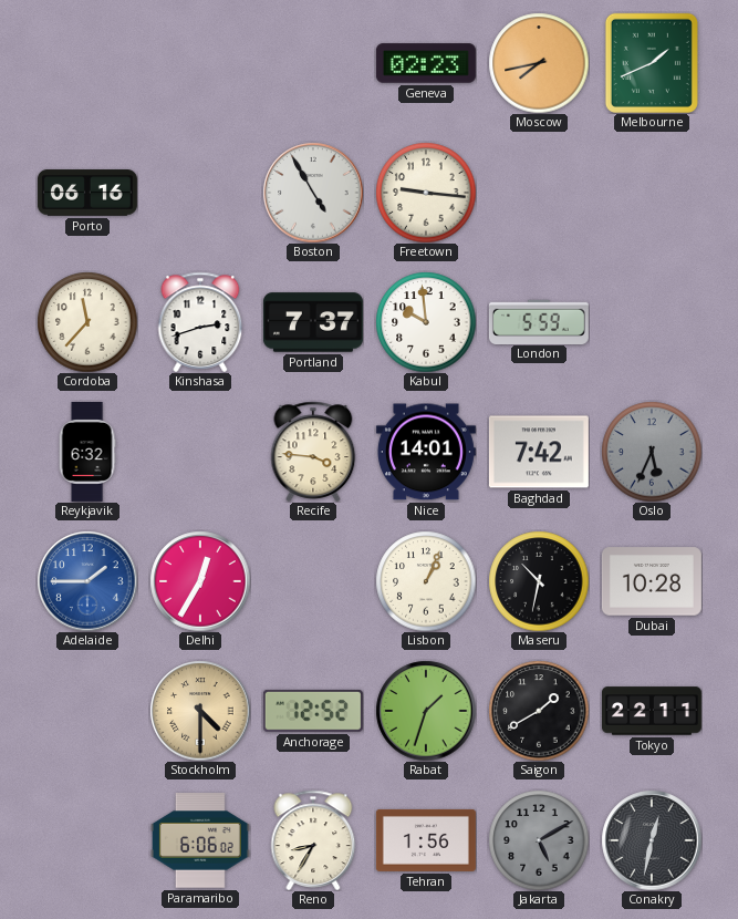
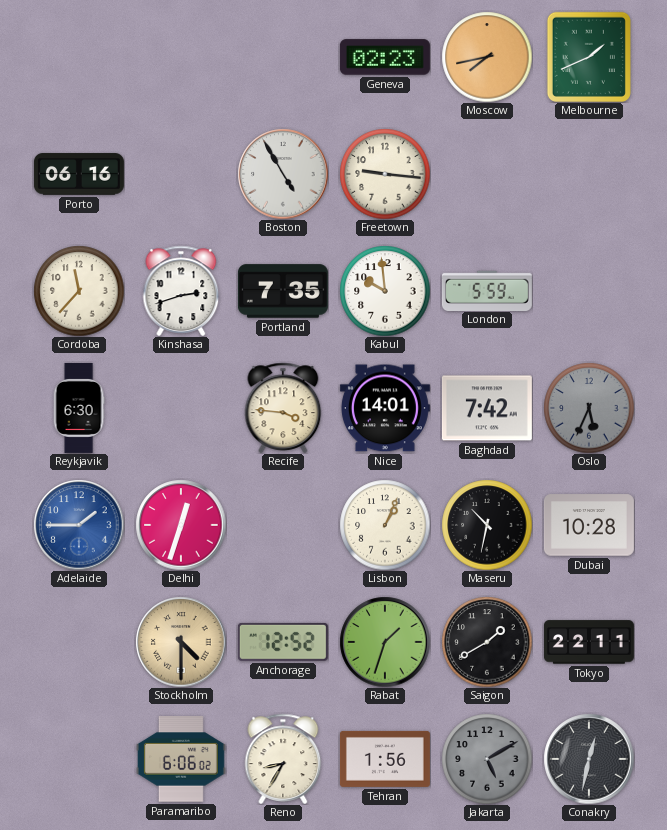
Portland: 7:37 -> 7:35
Reykjavik: 6:32 -> 6:30
Delhi: 12:35 -> 12:33
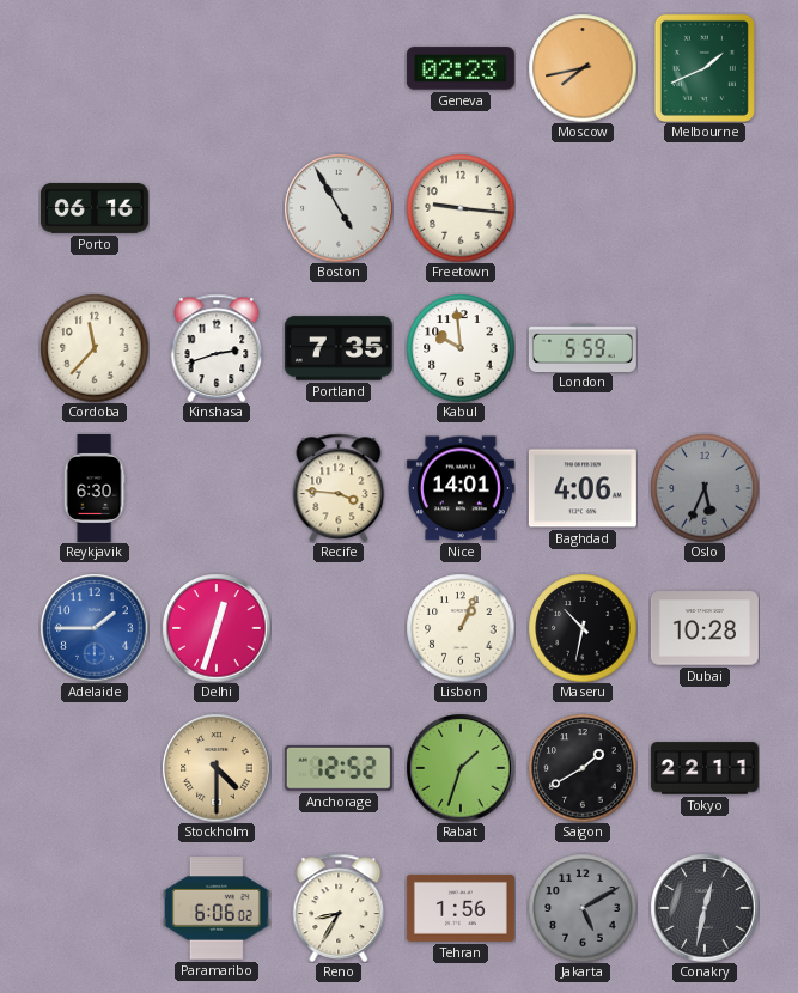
Baghdad: 7:42 -> 4:06
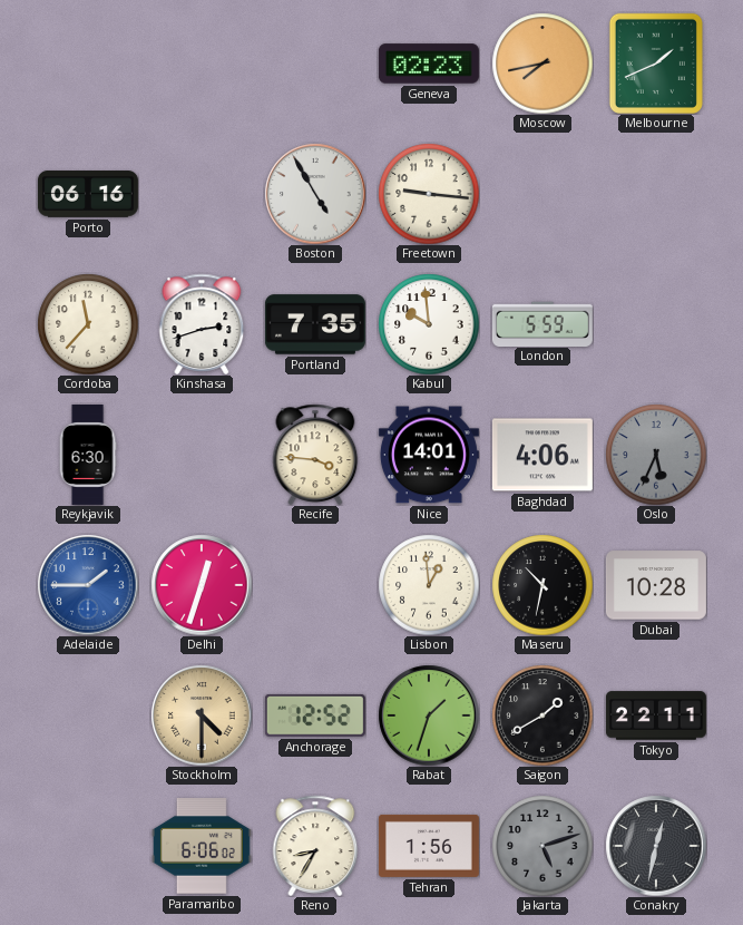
Lisbon: 1:04 -> 12:59
Jakarta: 5:10 -> 5:12
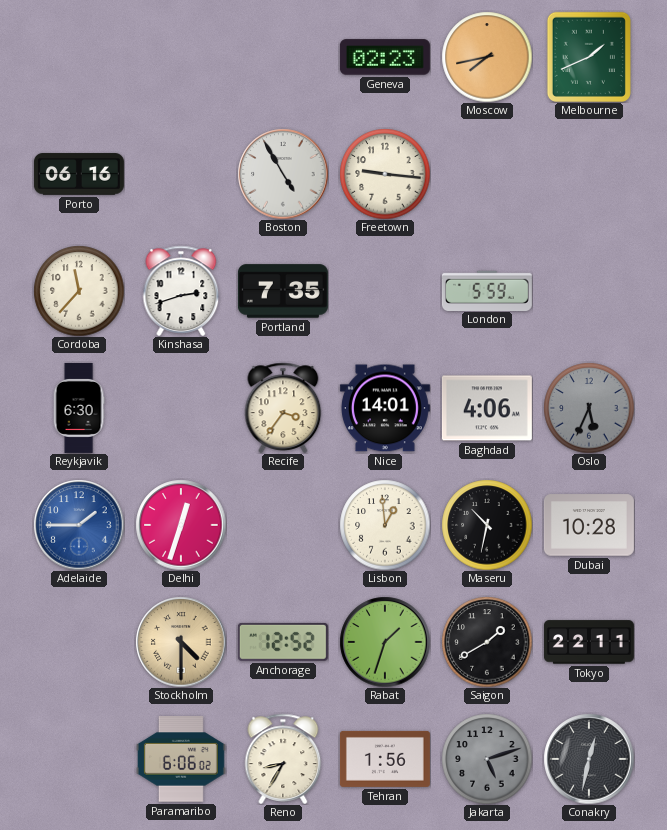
Kabul: 9:59 -> none
Recife: 3:46 -> 3:36
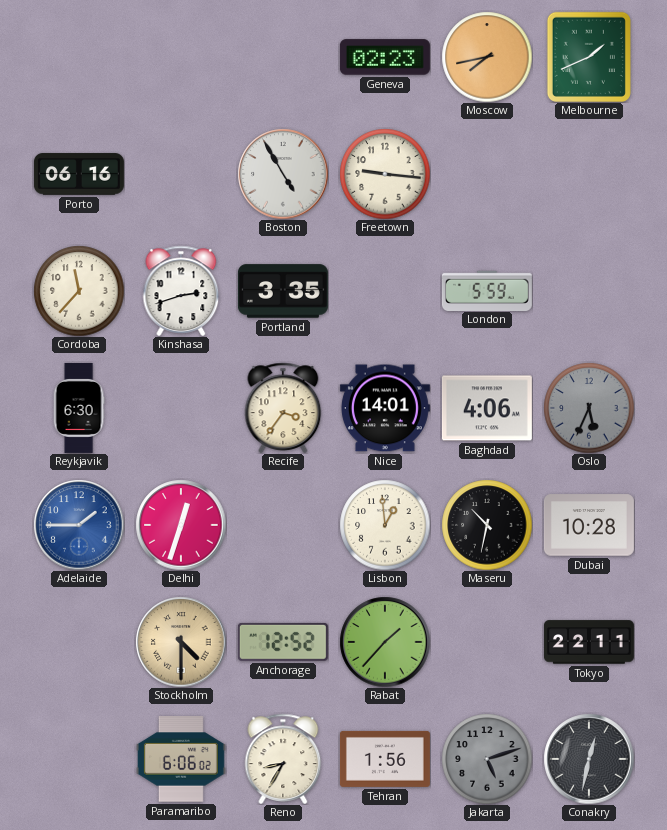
Portland: 7:35 -> 3:35
Rabat: 1:33 -> 1:37
Saigon: 1:40 -> none
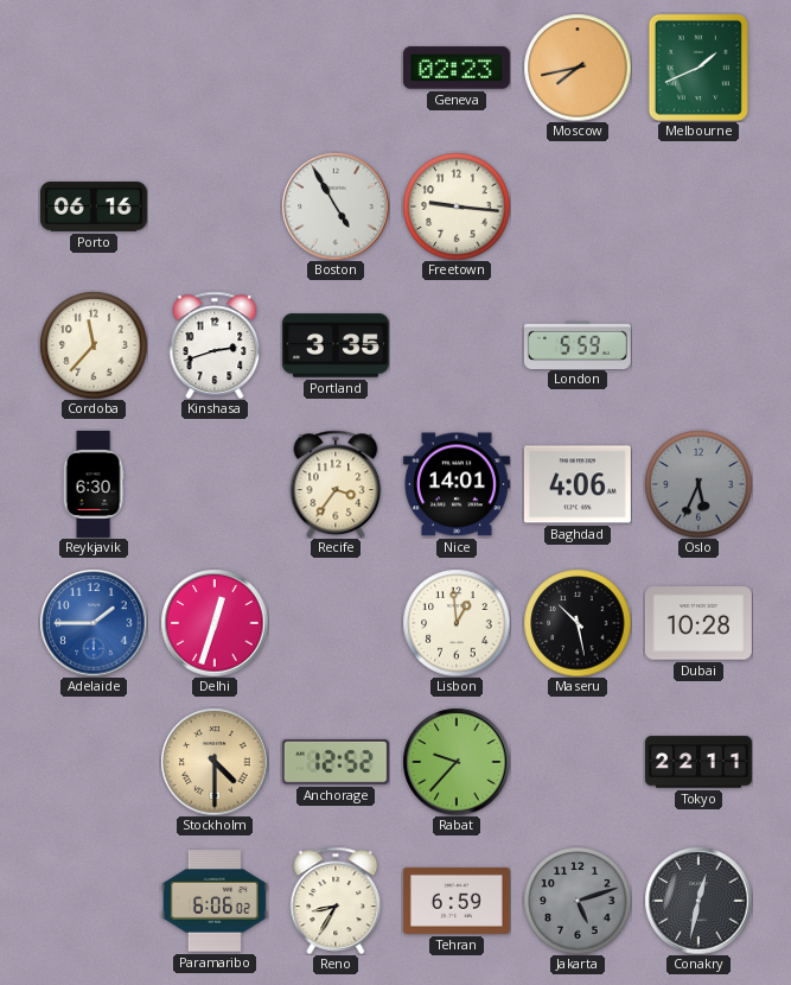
Maseru: 10:32 -> 10:28
Rabat: 1:37 -> 9:37
Tehran: 1:56 -> 6:59
